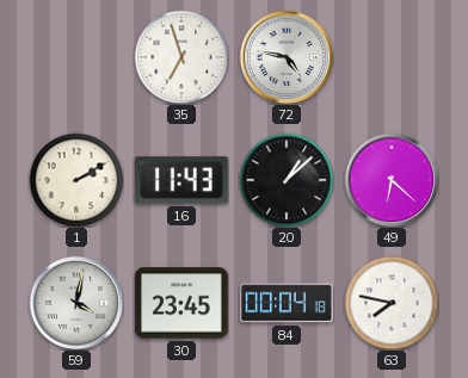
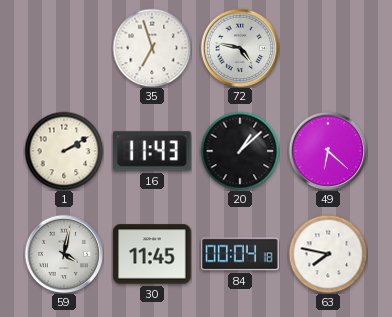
30: 23:45 -> 11:45
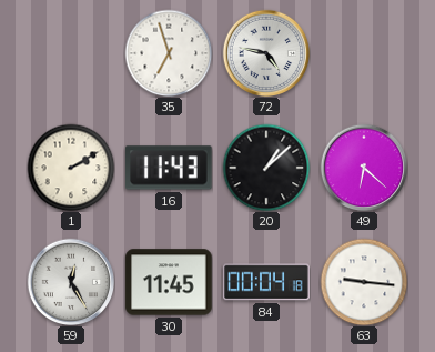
59: 4:02 -> 12:25
63: 7:47 -> 9:16
